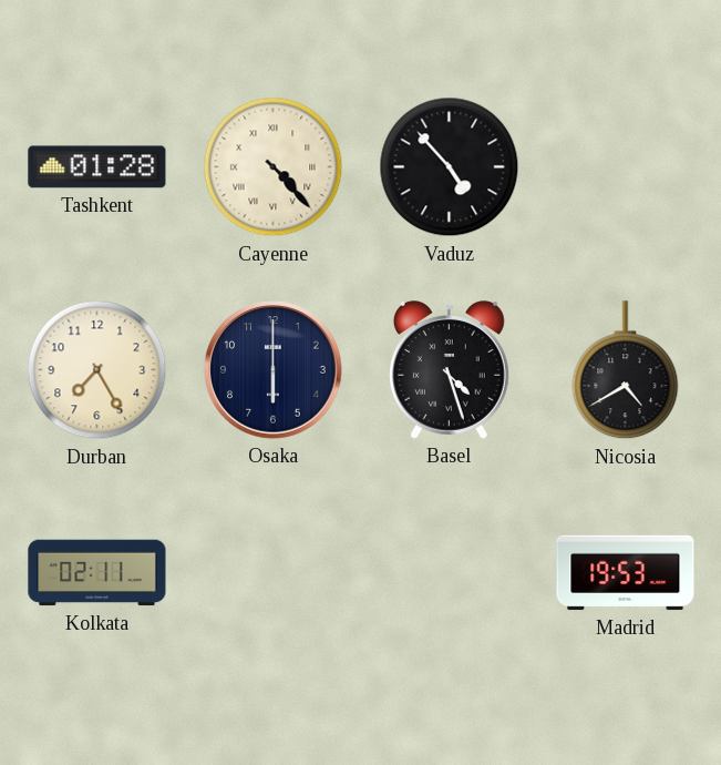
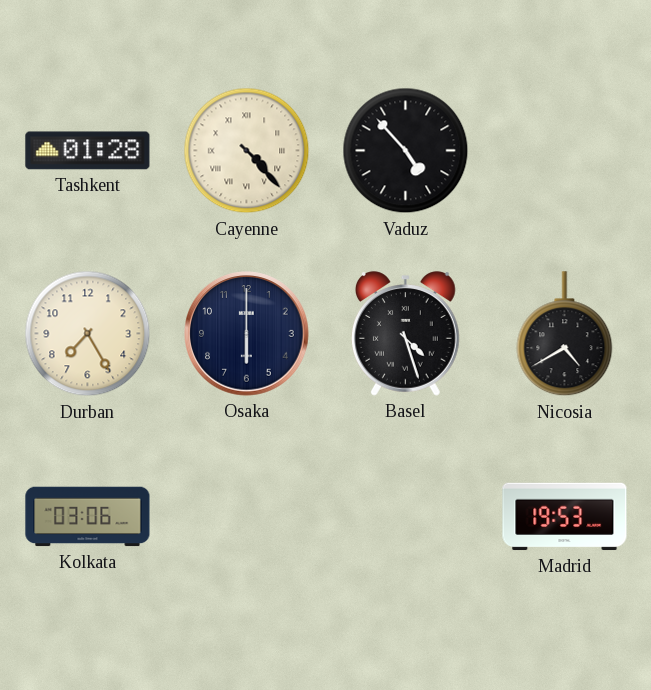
Kolkata: 02:11 -> 03:06
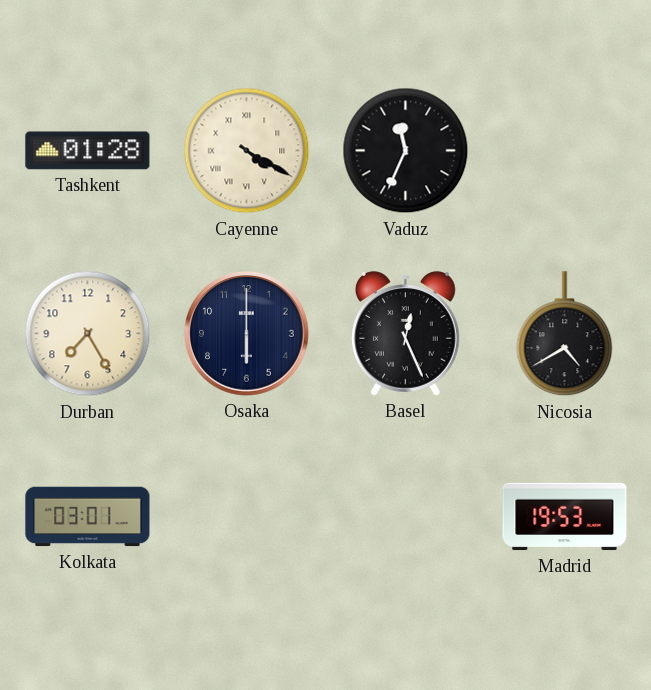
Cayenne: 4:23 -> 4:20
Vaduz: 4:53 -> 11:34
Basel: 4:27 -> 12:26
Kolkata: 03:06 -> 03:01
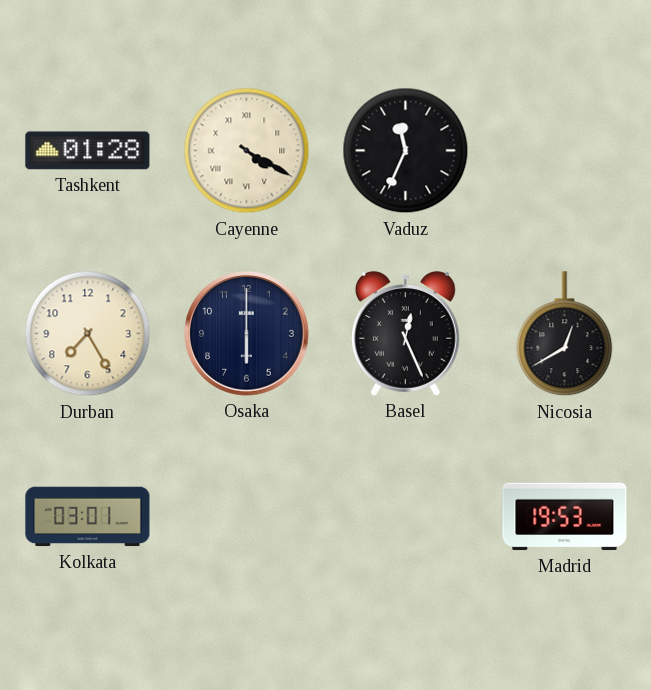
Nicosia: 4:40 -> 12:40
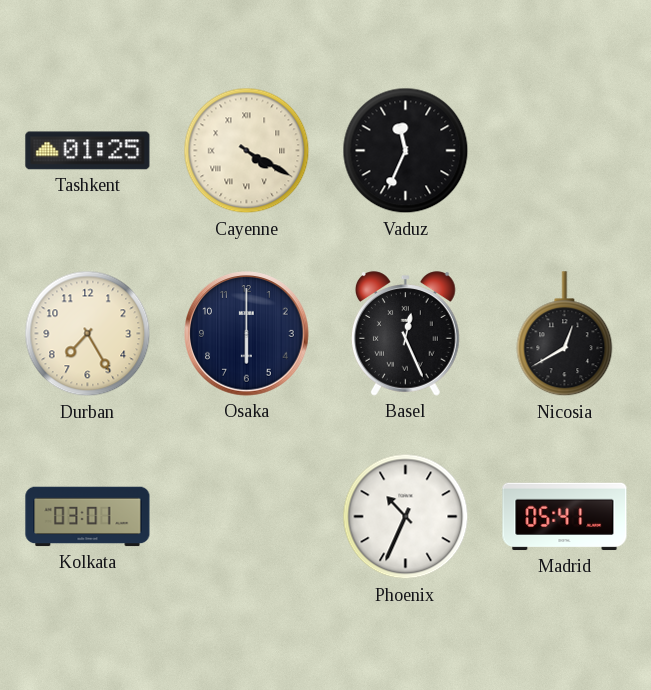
Tashkent: 01:28 -> 01:25
Phoenix: none -> 10:34
Madrid: 19:53 -> 05:41
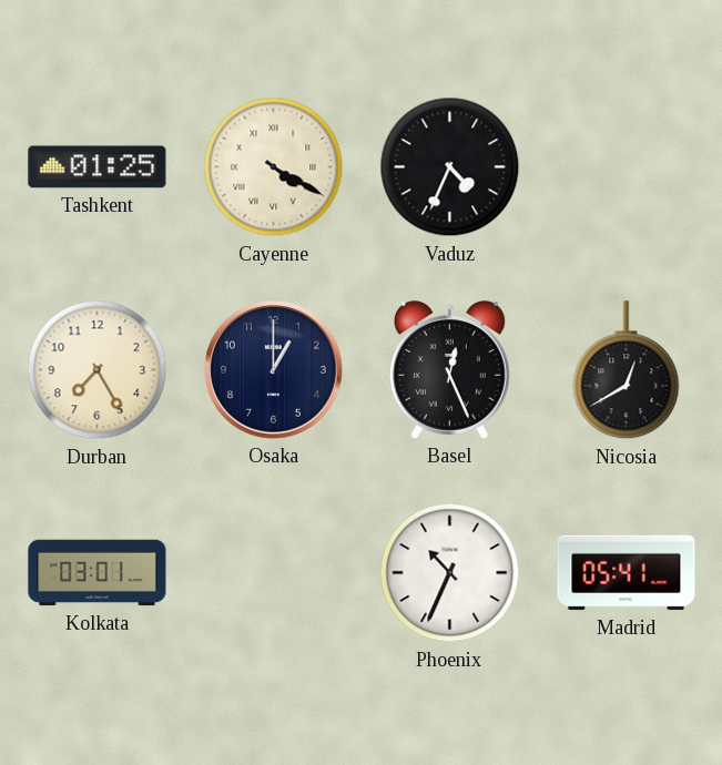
Vaduz: 11:34 -> 4:34
Osaka: 6:00 -> 1:00
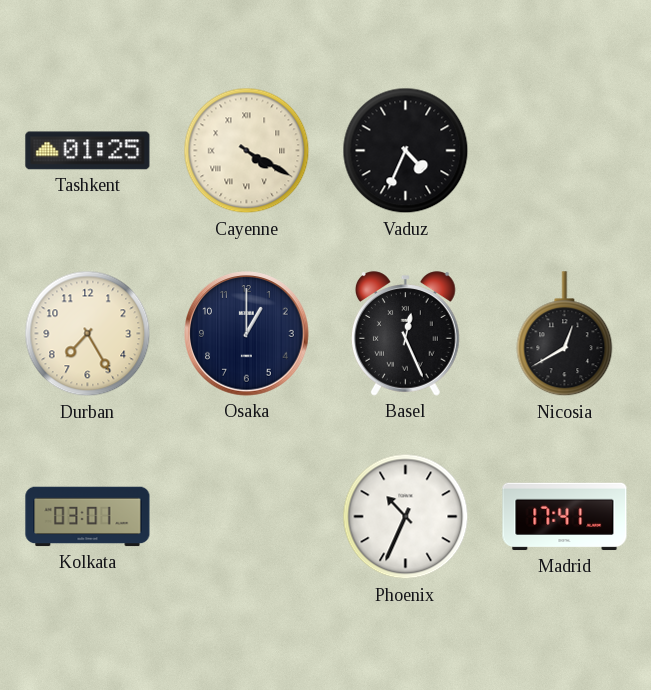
Madrid: 05:41 -> 17:41
